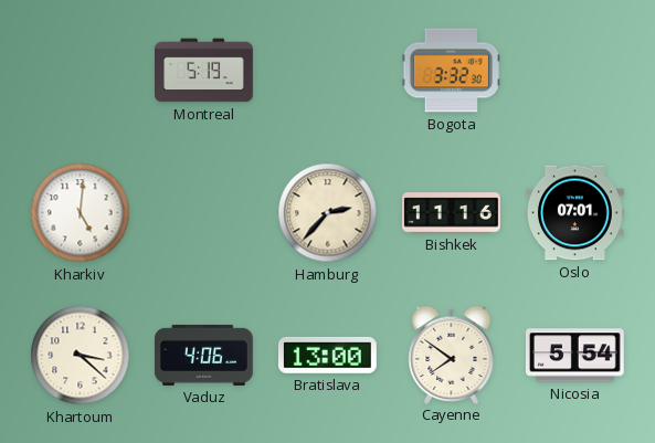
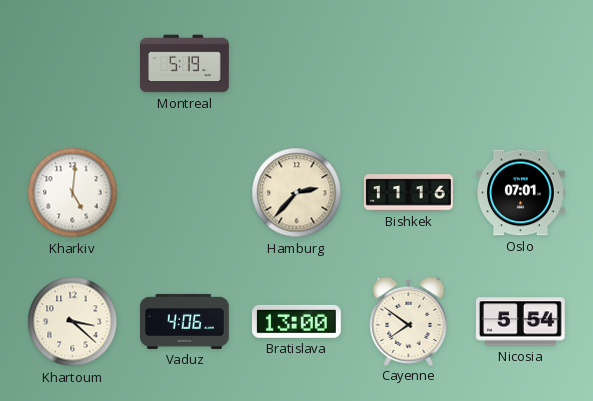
Bogota: 3:32 -> none
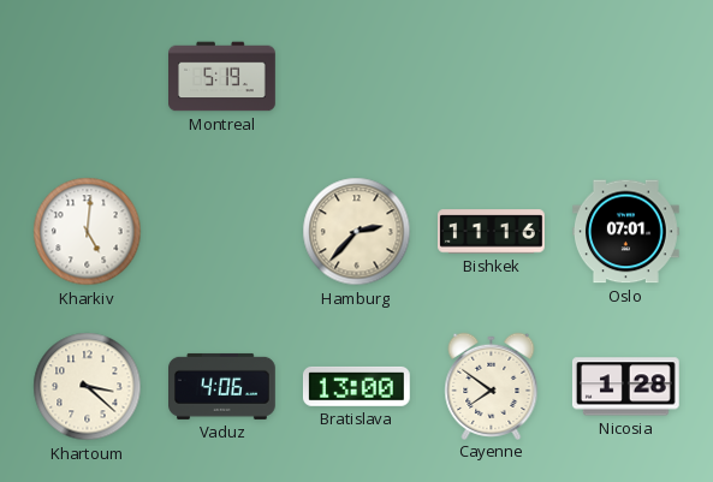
Nicosia: 5:54 -> 1:28
